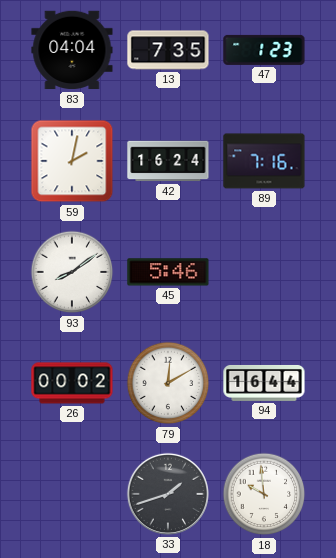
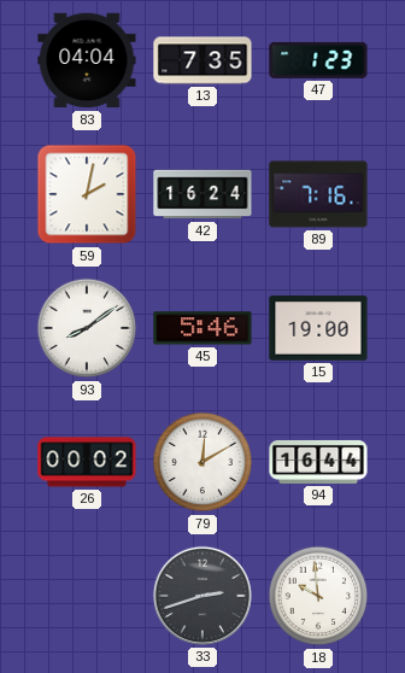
15: none -> 19:00
33: 1:42 -> 2:42
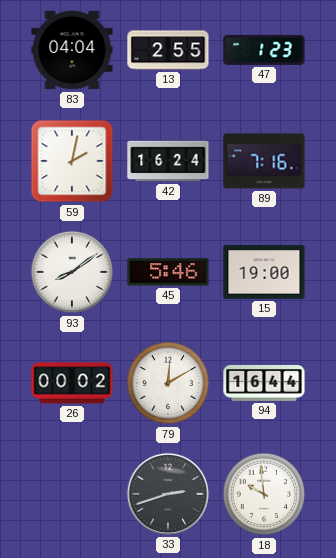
13: 7:35 -> 2:55
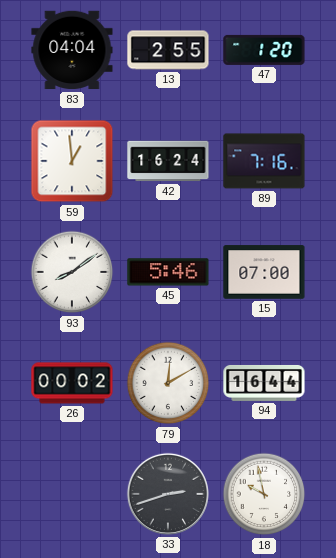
47: 1:23 -> 1:20
59: 2:02 -> 12:59
15: 19:00 -> 07:00
18: 9:59 -> 9:58
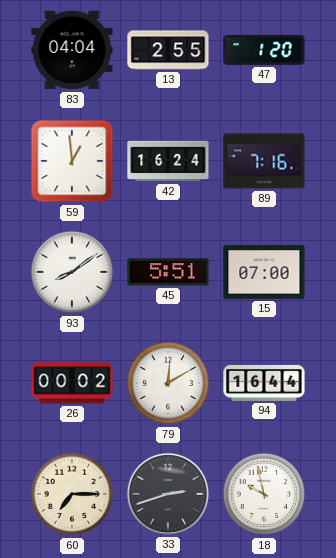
45: 5:46 -> 5:51
60: none -> 7:15
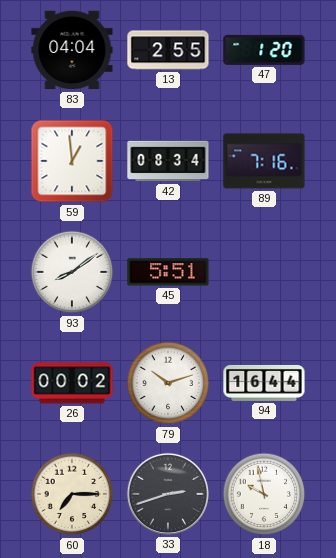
42: 16:24 -> 08:34
15: 07:00 -> none
79: 12:10 -> 10:12
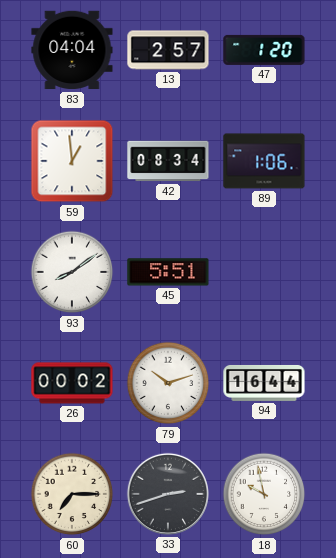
13: 2:55 -> 2:57
89: 7:16 -> 1:06
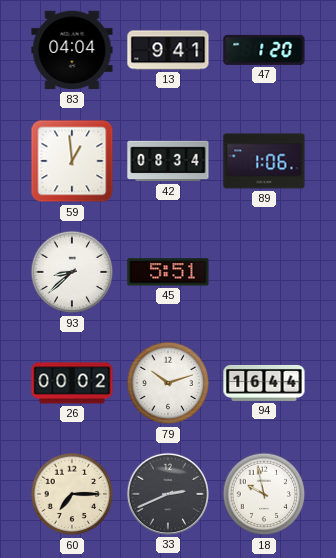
13: 2:57 -> 9:41
93: 8:09 -> 8:38
33: 2:42 -> 2:41
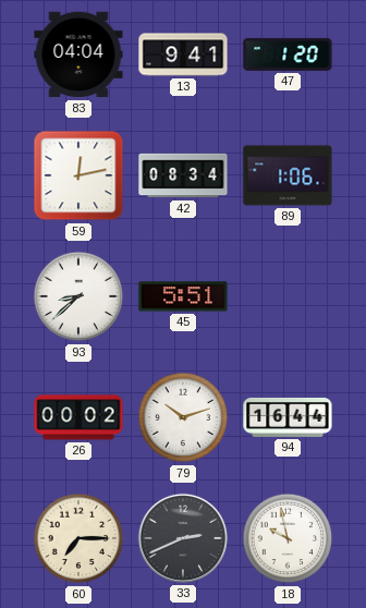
59: 12:59 -> 12:13
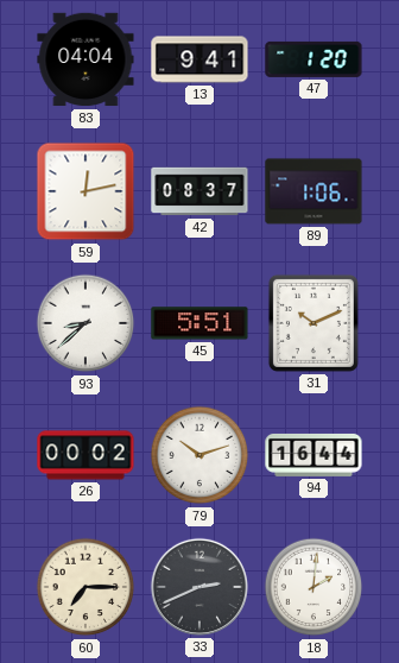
42: 08:34 -> 08:37
31: none -> 10:11
18: 9:58 -> 2:01
